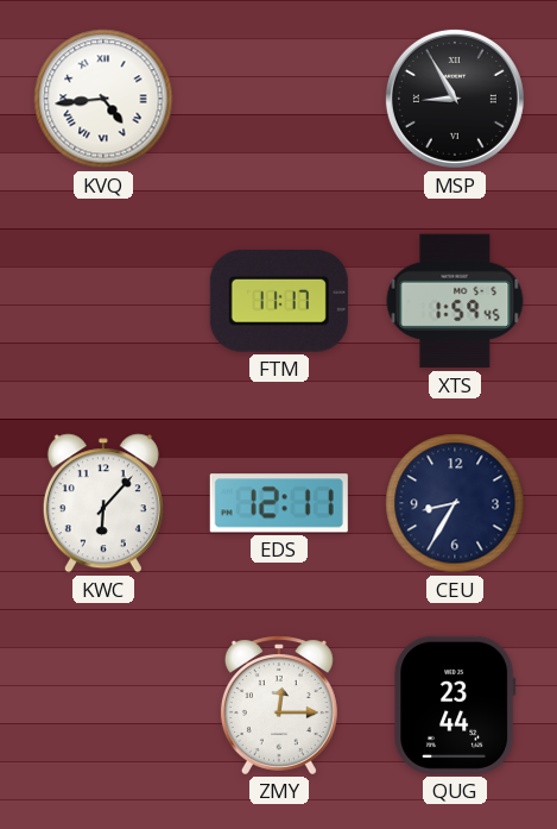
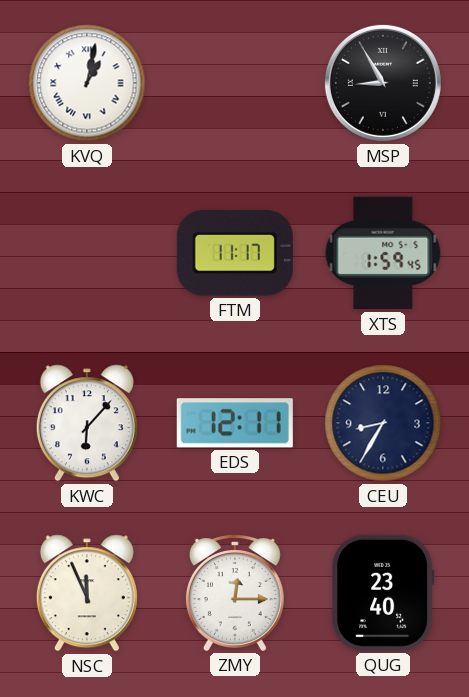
KVQ: 4:44 -> 1:02
NSC: none -> 11:56
QUG: 23:44 -> 23:40
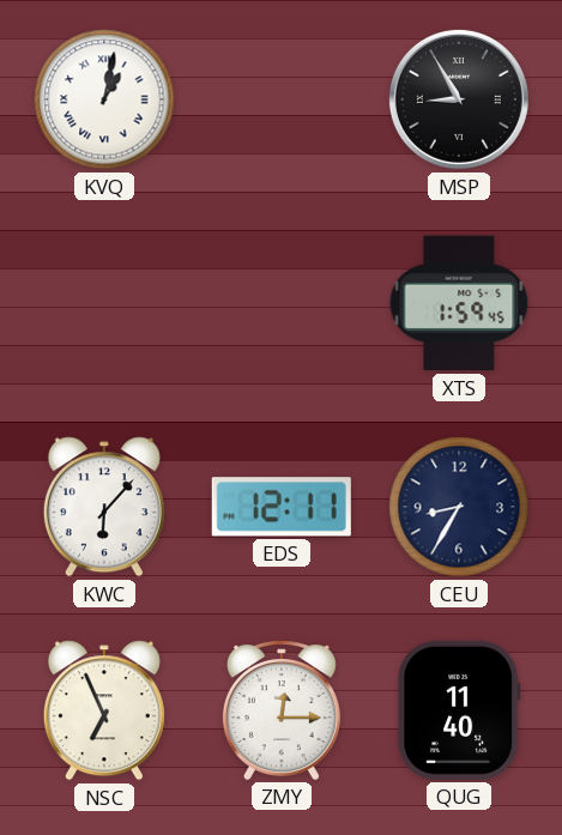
FTM: 11:17 -> none
NSC: 11:56 -> 6:56
QUG: 23:40 -> 11:40
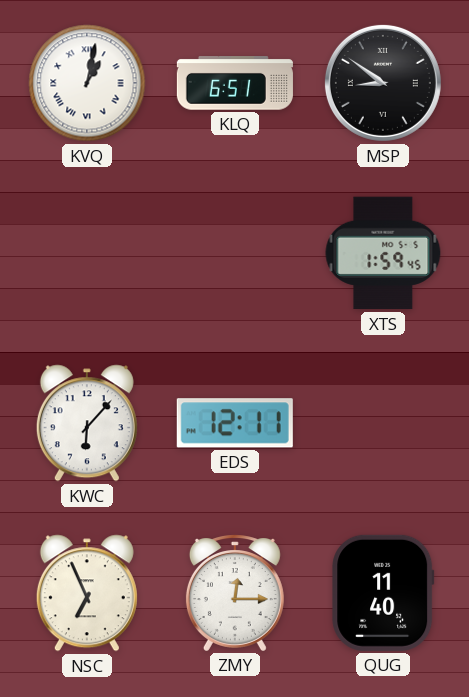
KLQ: none -> 6:51
MSP: 8:55 -> 8:51
CEU: 8:35 -> none
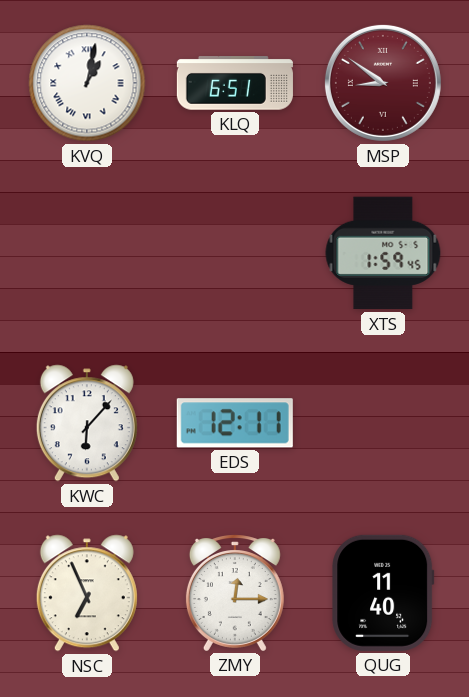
MSP dial: black -> burgundy
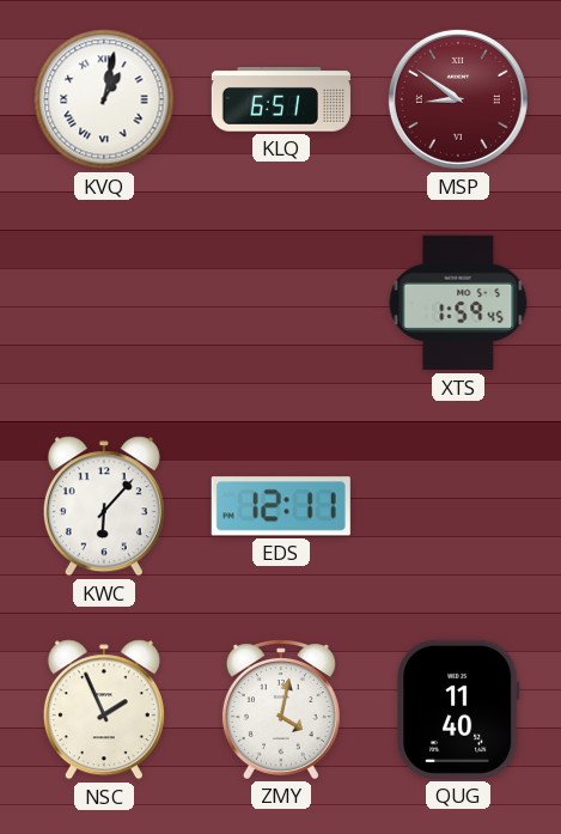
NSC: 6:56 -> 1:56
ZMY: 12:15 -> 4:02
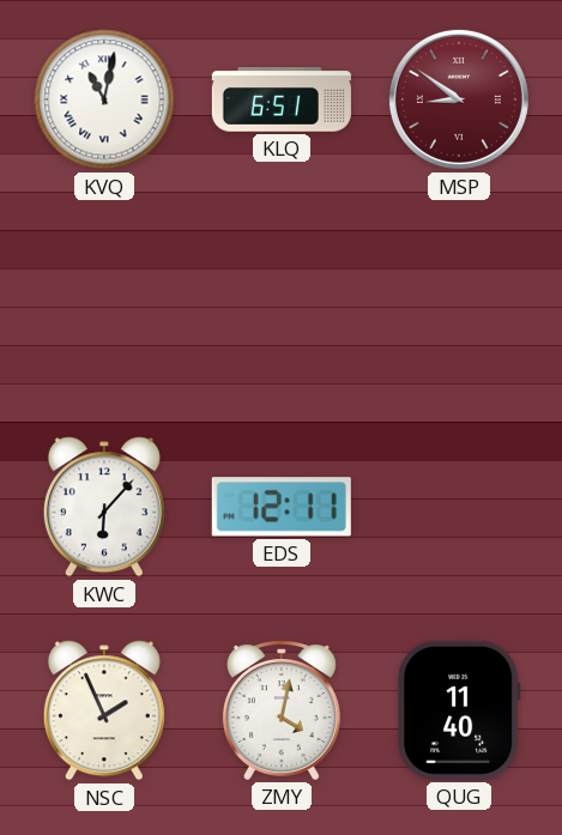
KVQ: 1:02 -> 11:02
XTS: 1:59 -> none
